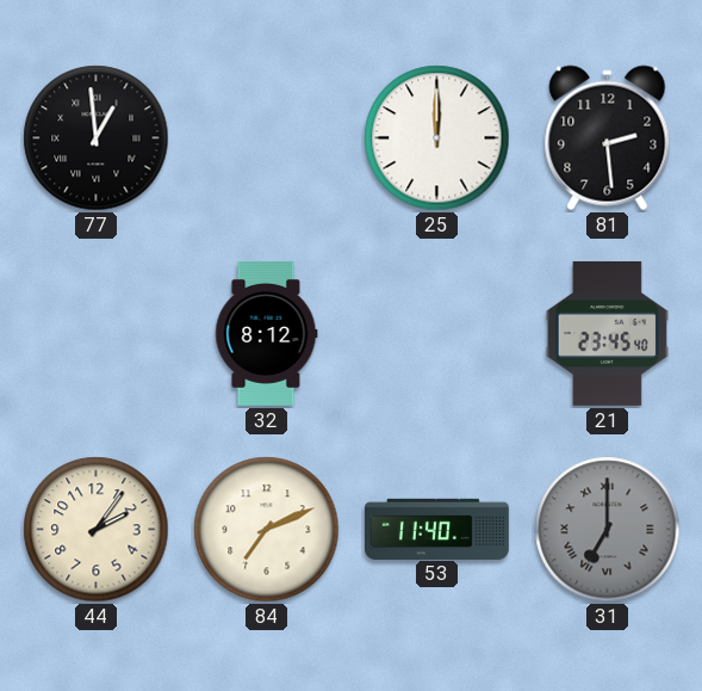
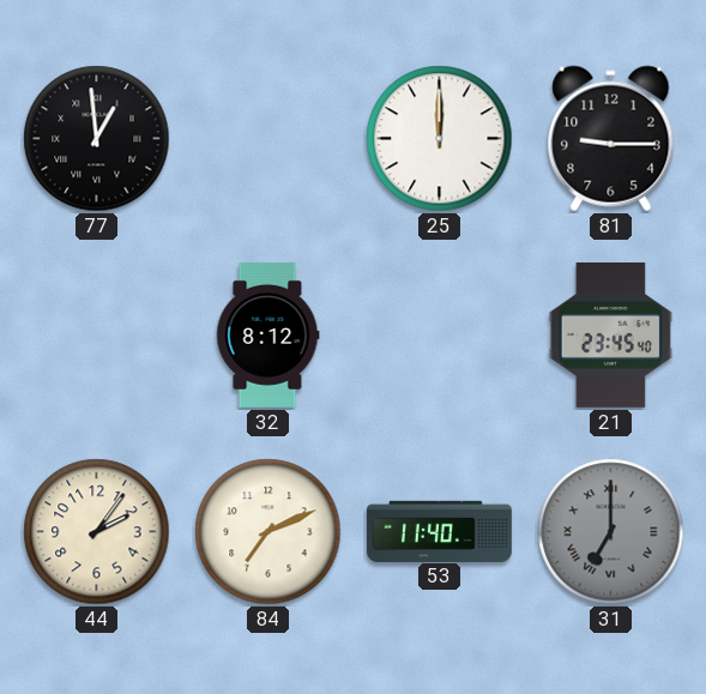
81: 2:29 -> 9:15
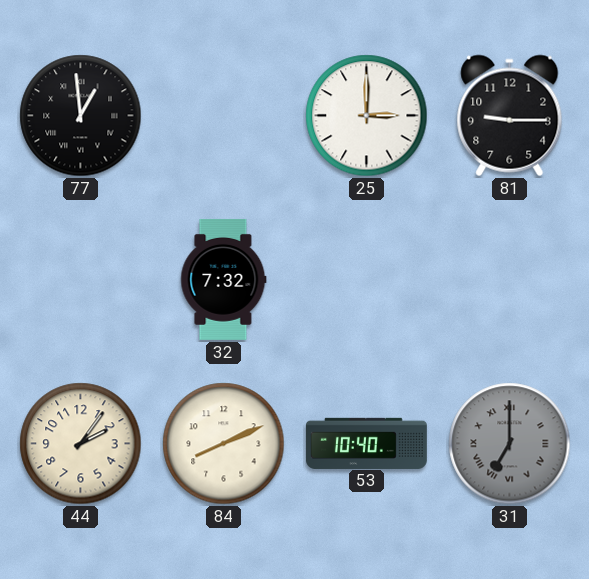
25: 12:00 -> 3:00
32: 8:12 -> 7:32
21: 23:45 -> none
84: 7:11 -> 8:11
53: 11:40 -> 10:40
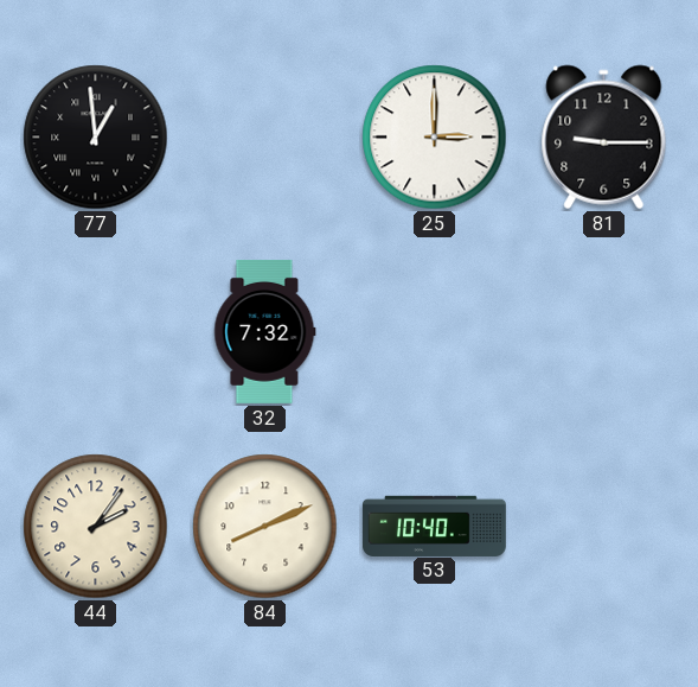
31: 7:00 -> none
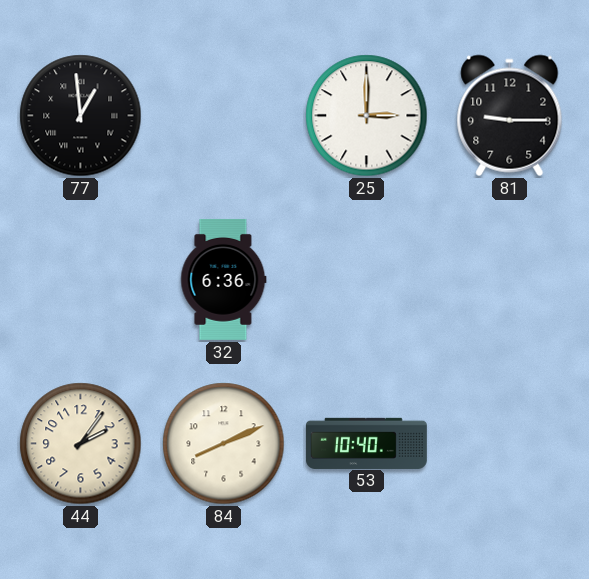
32: 7:32 -> 6:36
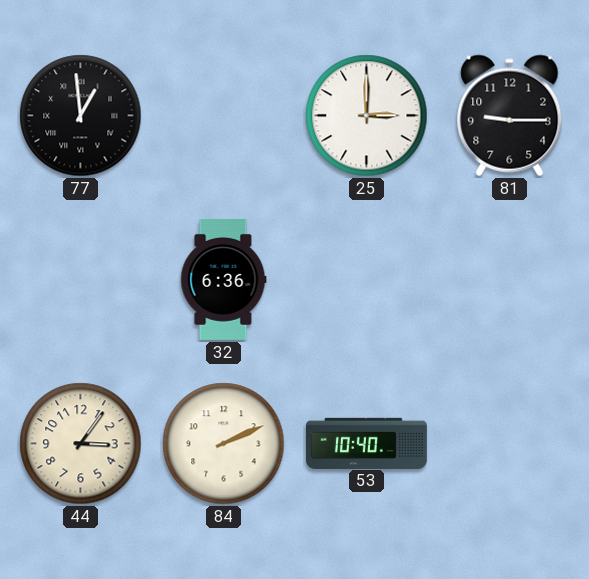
44: 2:06 -> 3:06
84: 8:11 -> 2:11
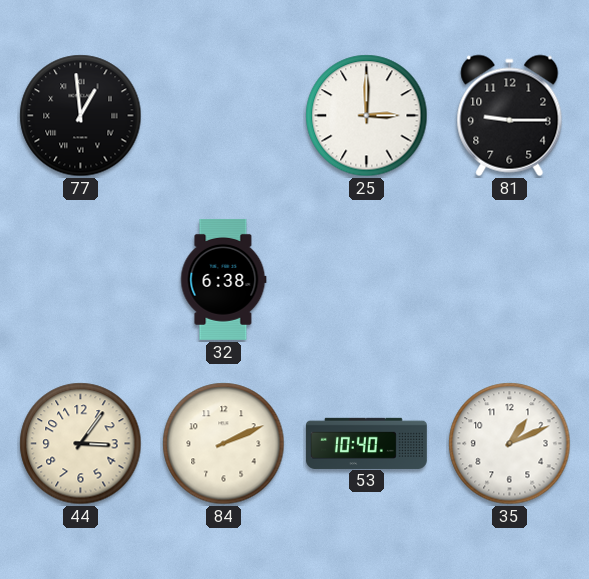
32: 6:36 -> 6:38
35: none -> 1:11
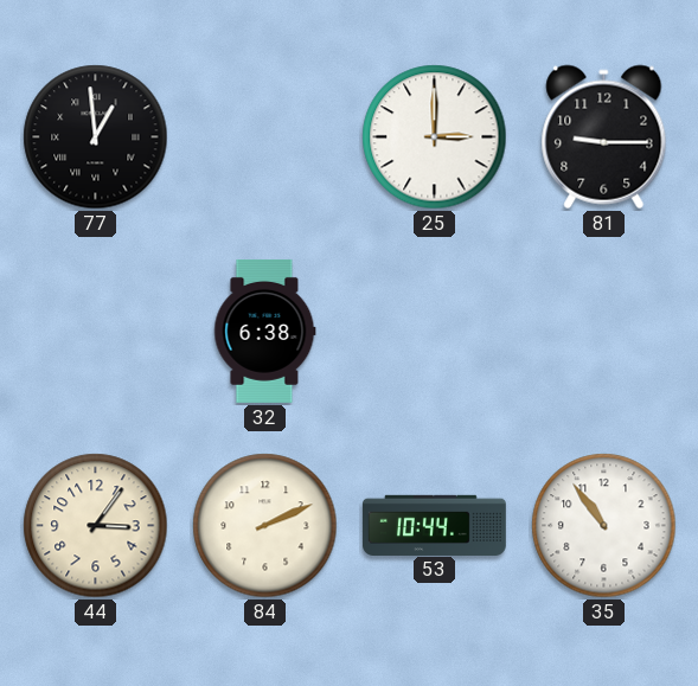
53: 10:40 -> 10:44
35: 1:11 -> 10:54
